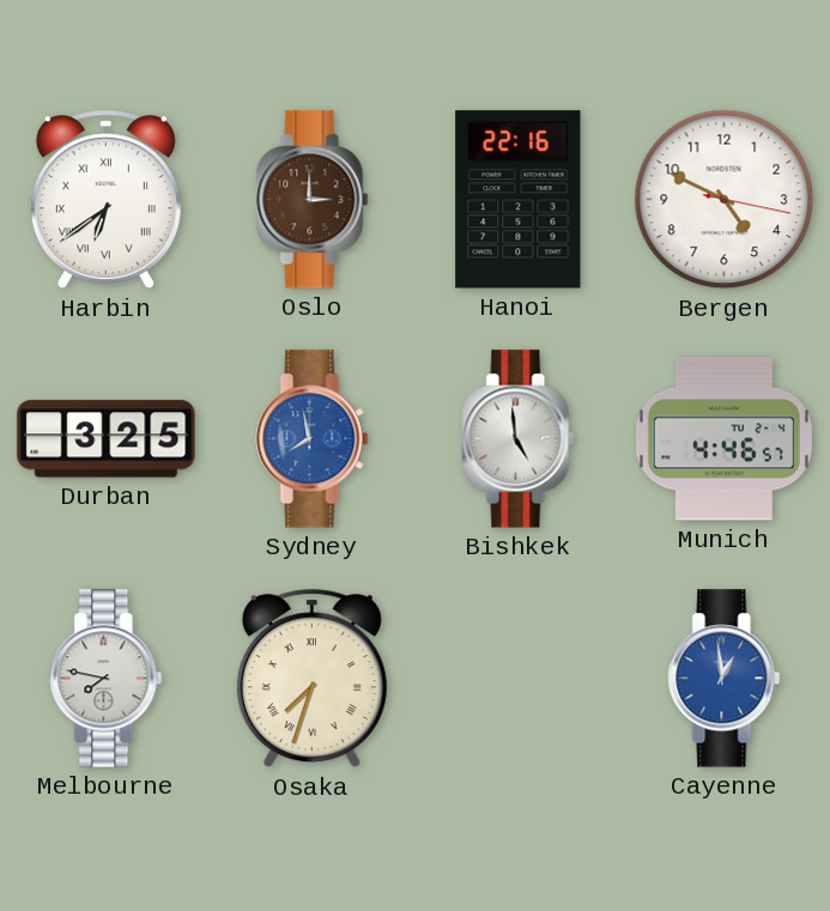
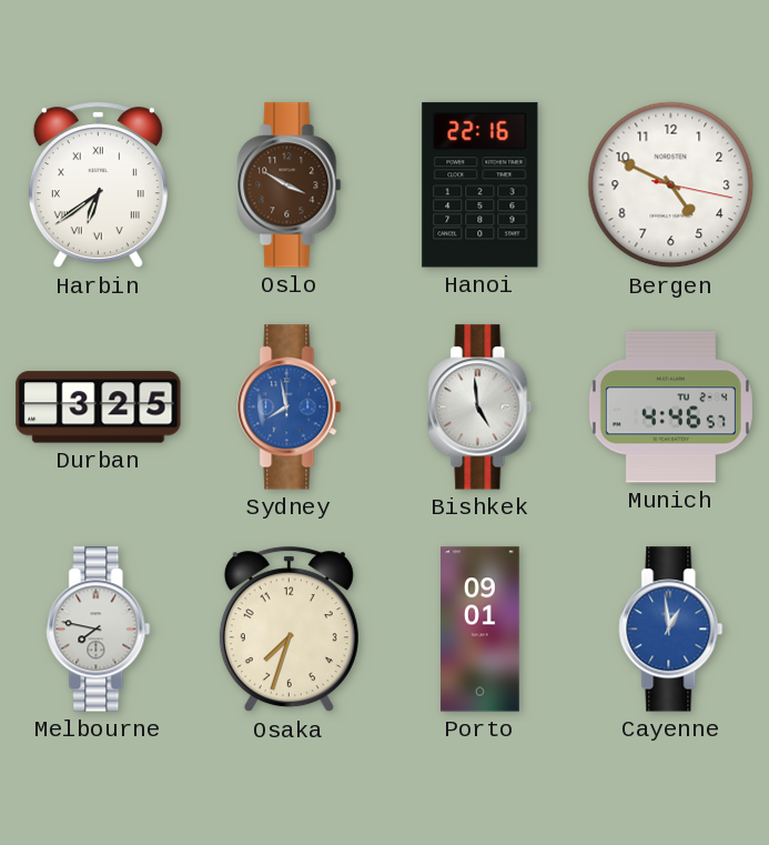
Oslo: 3:00 -> 3:50
Osaka numerals: Roman -> Arabic
Porto: none -> 09:01
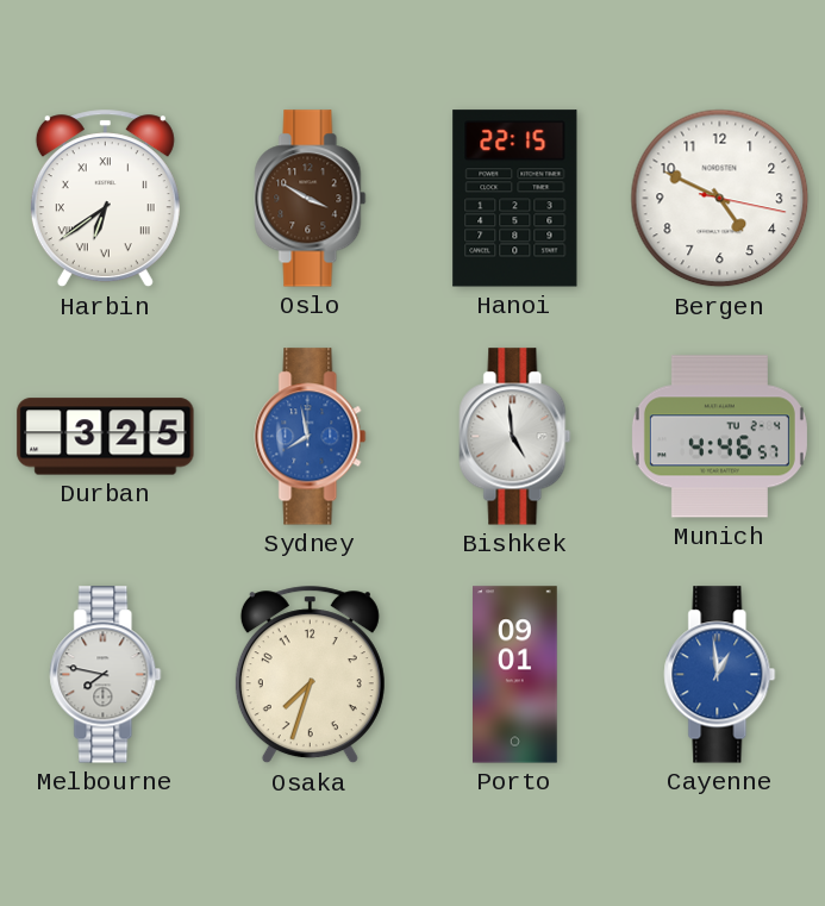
Hanoi: 22:16 -> 22:15
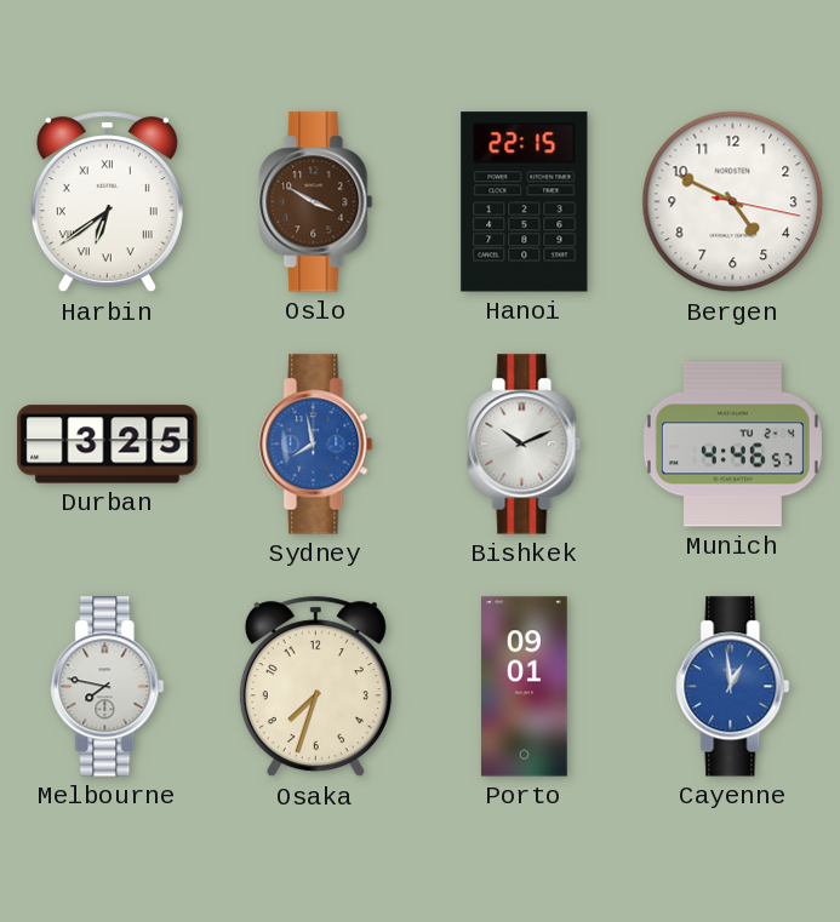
Bishkek: 4:59 -> 10:11
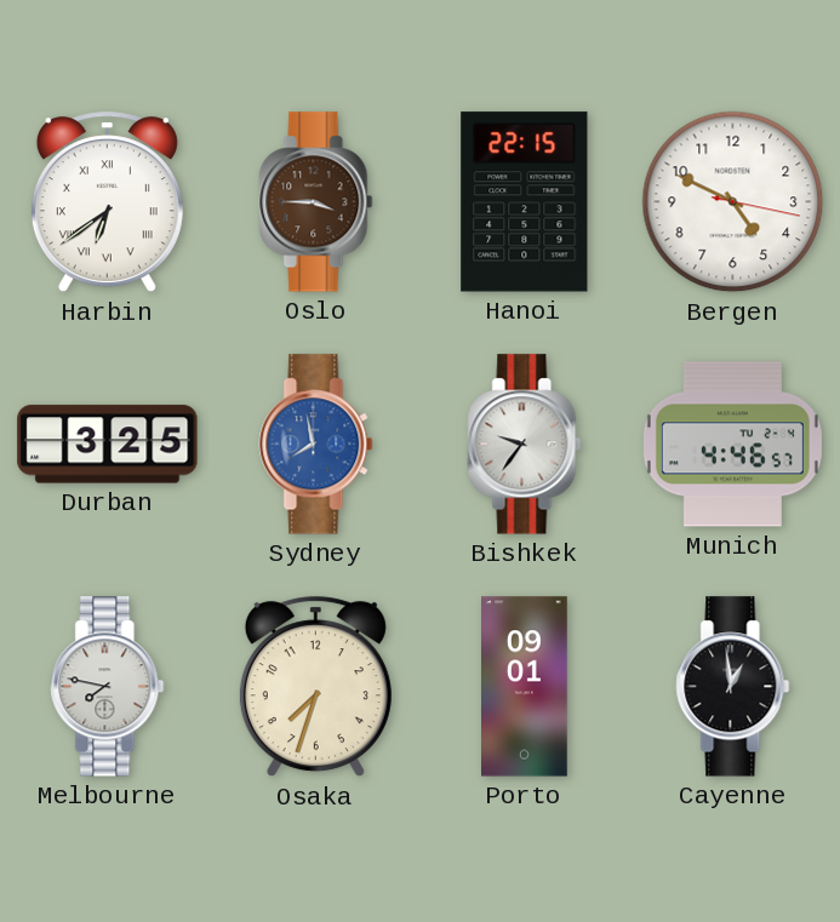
Oslo: 3:50 -> 3:45
Bishkek: 10:11 -> 9:36
Cayenne dial: blue -> black
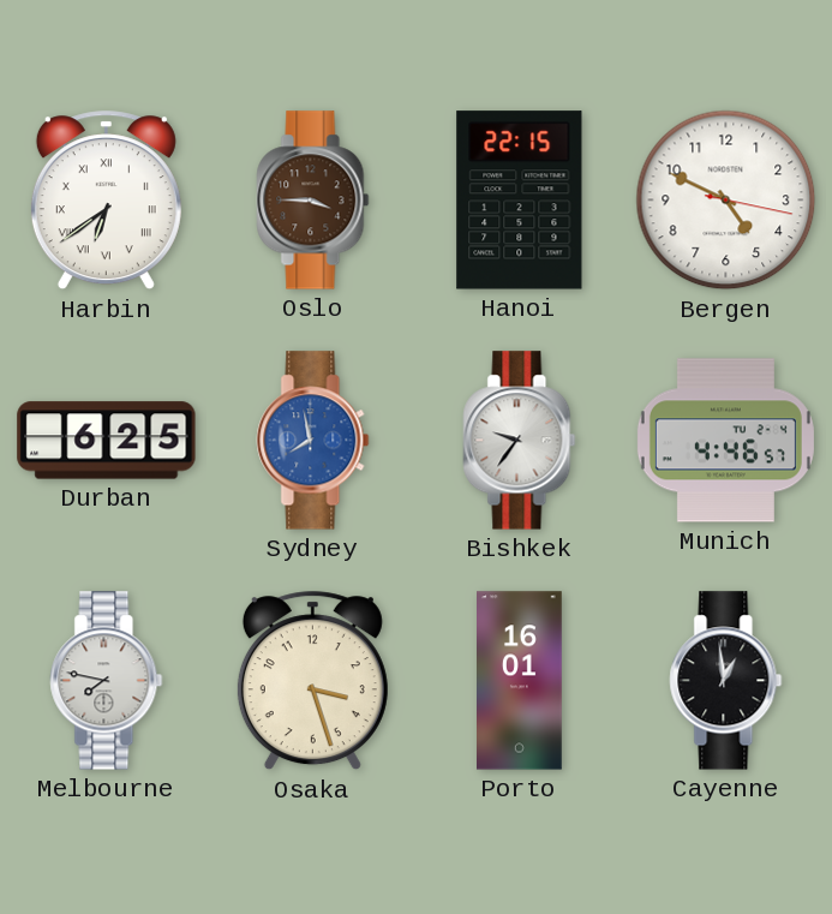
Durban: 3:25 -> 6:25
Osaka: 7:33 -> 3:27
Porto: 09:01 -> 16:01
